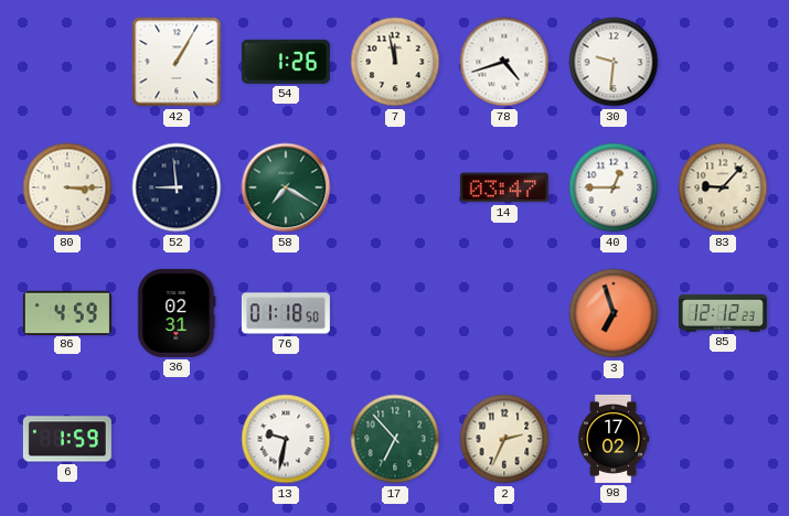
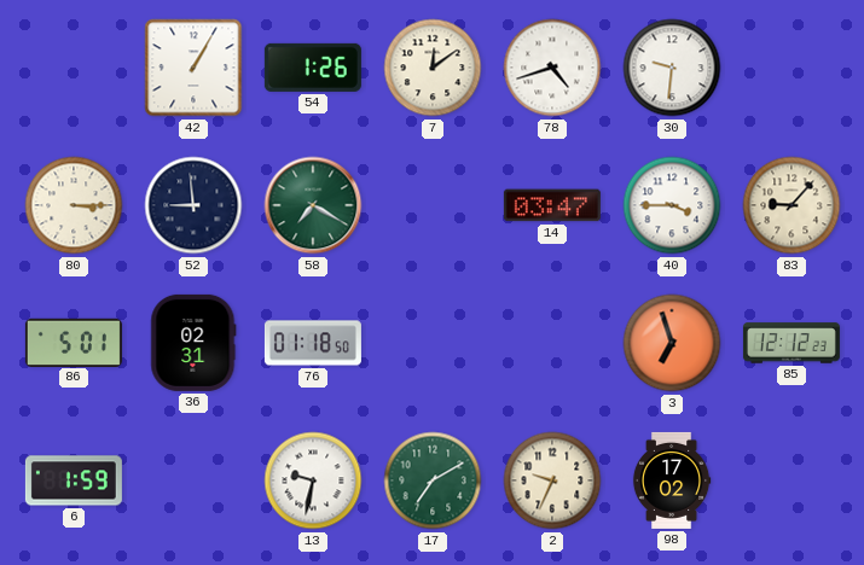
7: 11:58 -> 12:09
40: 12:45 -> 3:45
86: 4:59 -> 5:01
17: 6:53 -> 7:10
2: 2:34 -> 9:34
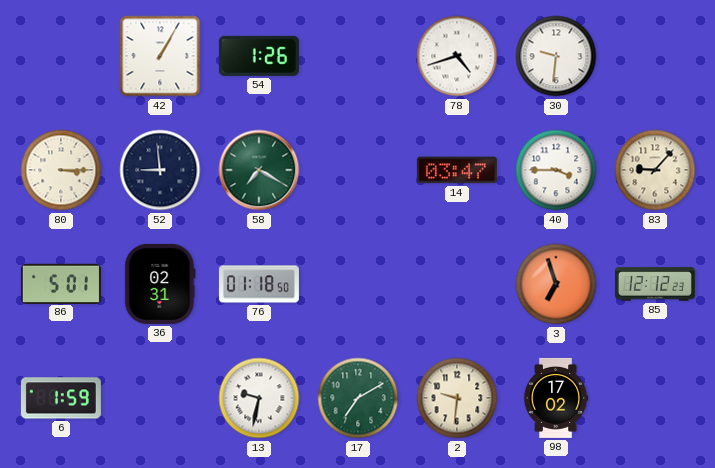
7: 12:09 -> none
2: 9:34 -> 9:31
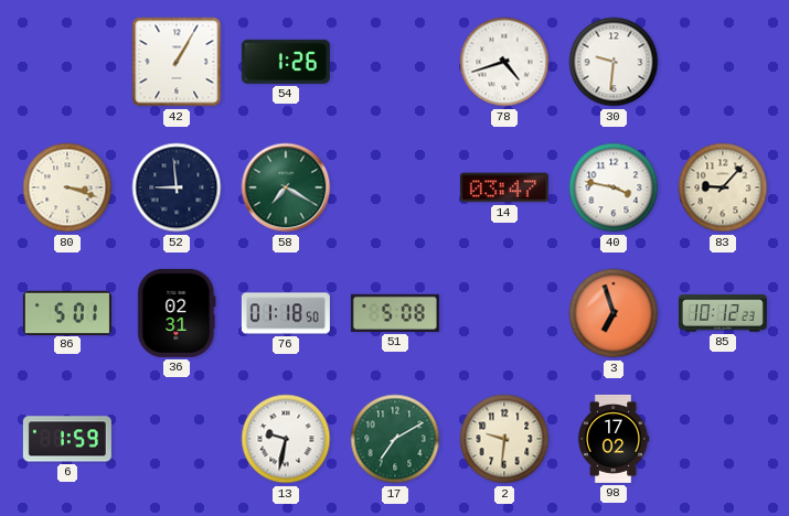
80: 3:15 -> 3:18
40: 3:45 -> 3:47
51: none -> 5:08
85: 12:12 -> 10:12
